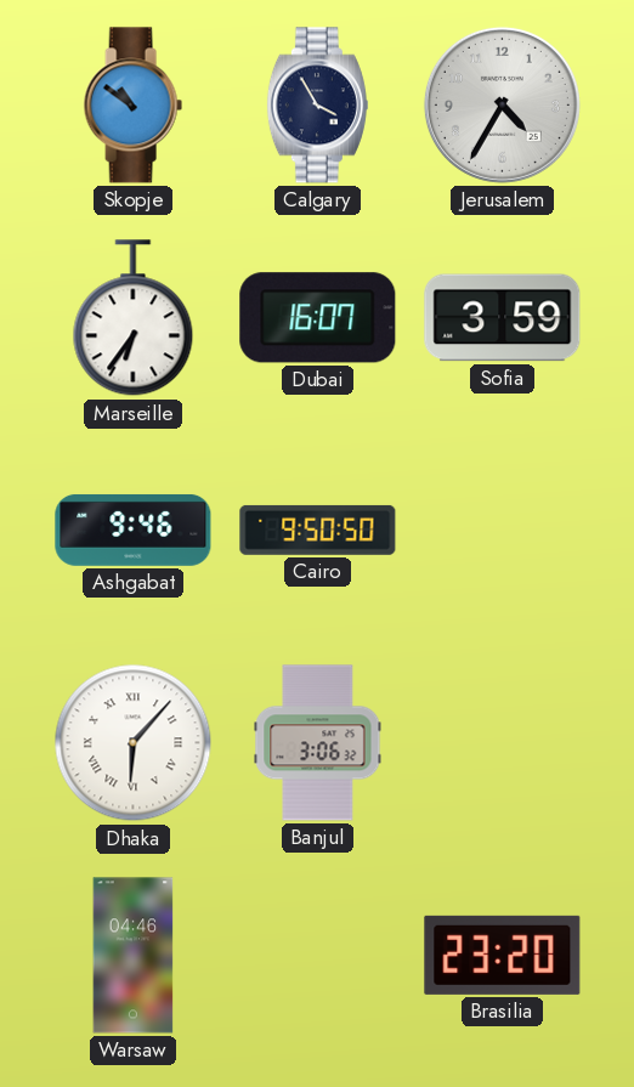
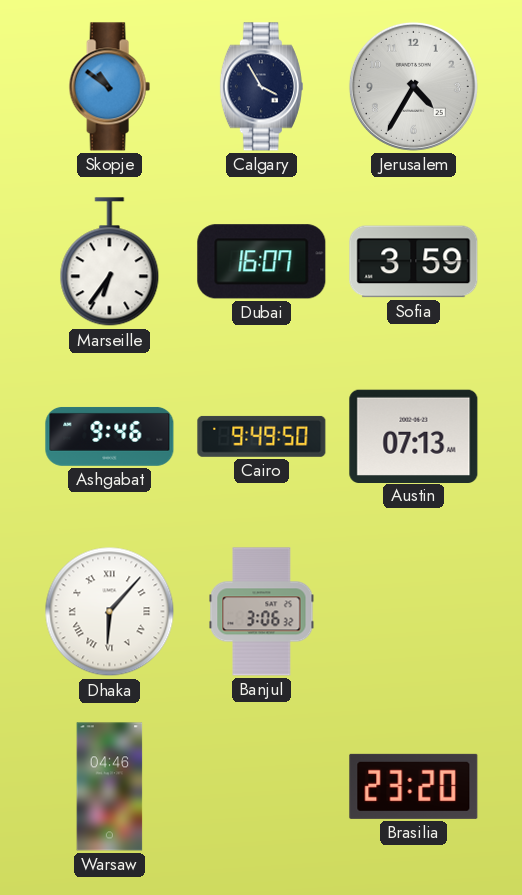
Cairo: 9:50 -> 9:49
Austin: none -> 07:13
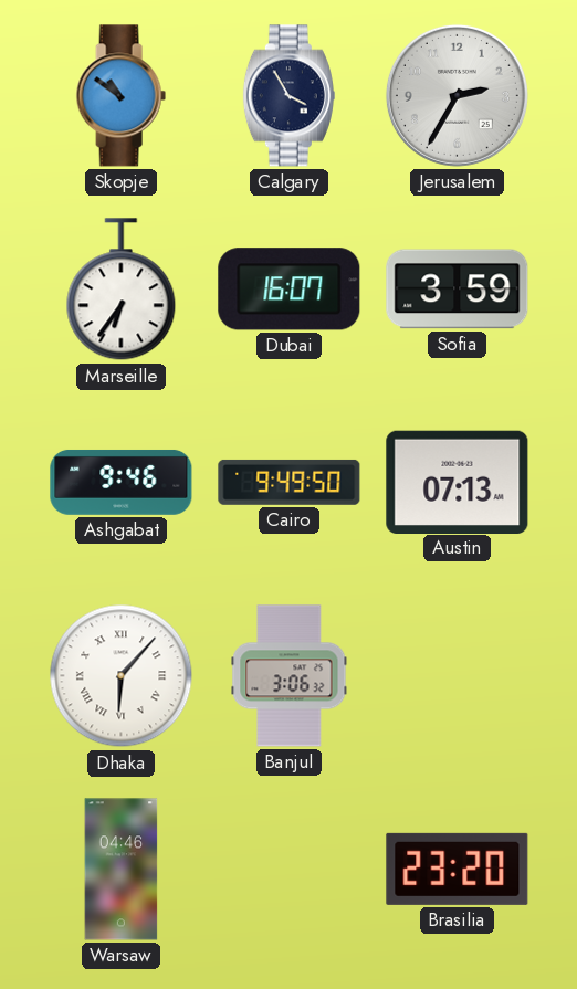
Jerusalem: 4:35 -> 2:35
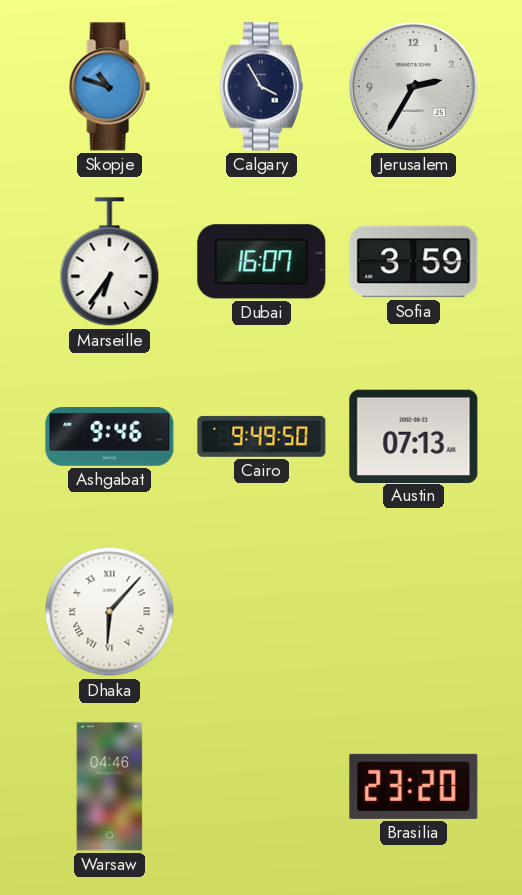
Skopje: 10:51 -> 10:48
Banjul: 3:06 -> none
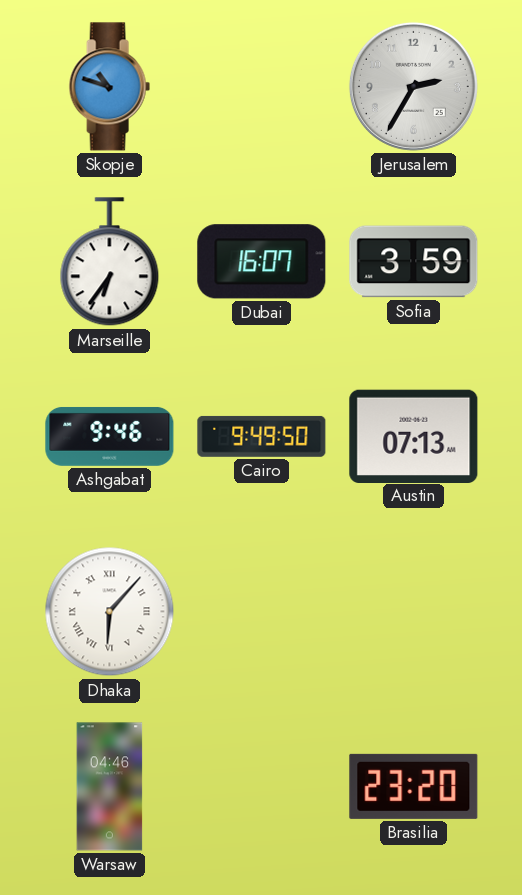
Calgary: 3:55 -> none
